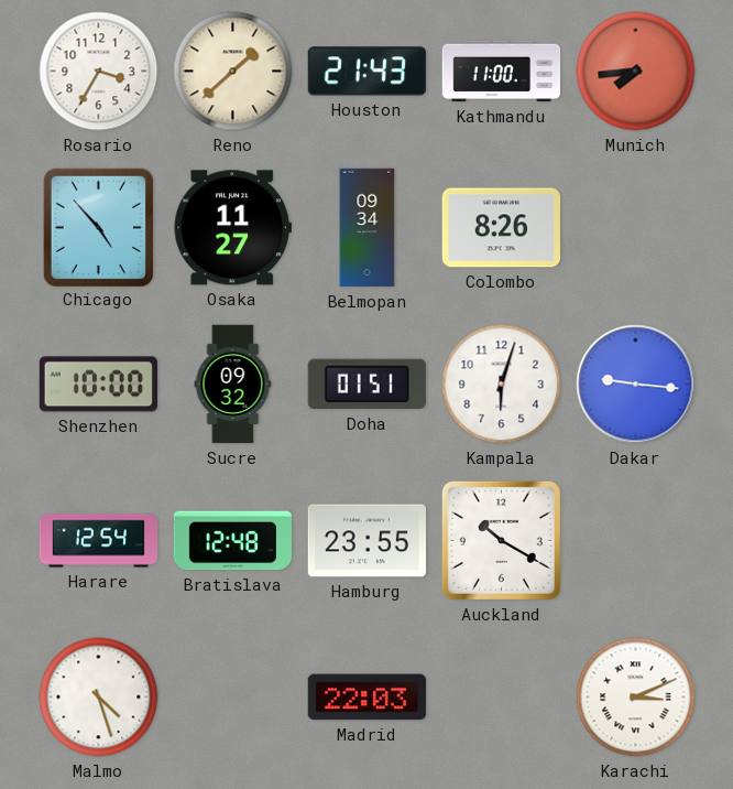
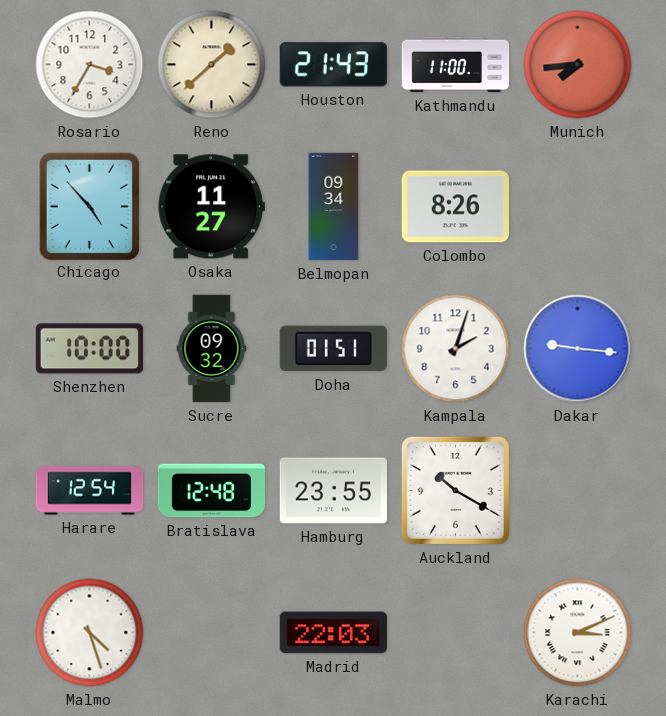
Kampala: 6:03 -> 2:03
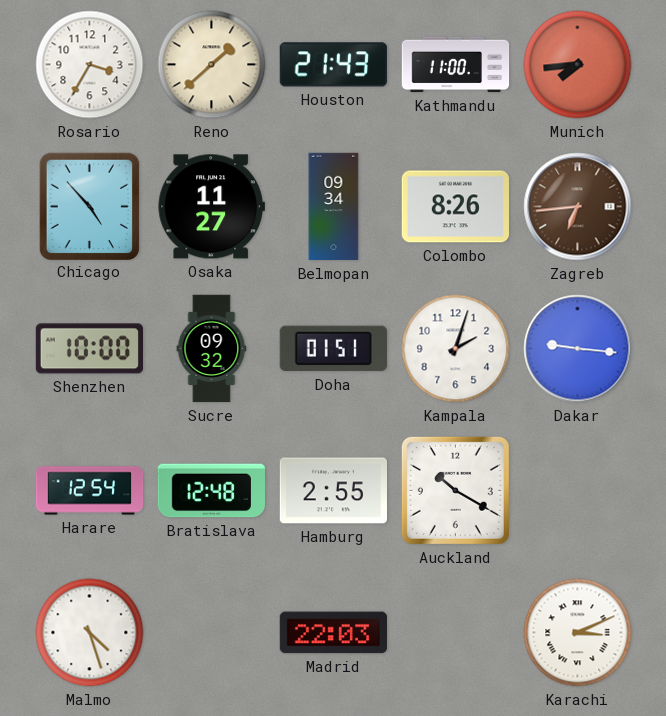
Zagreb: none -> 6:44
Hamburg: 23:55 -> 2:55
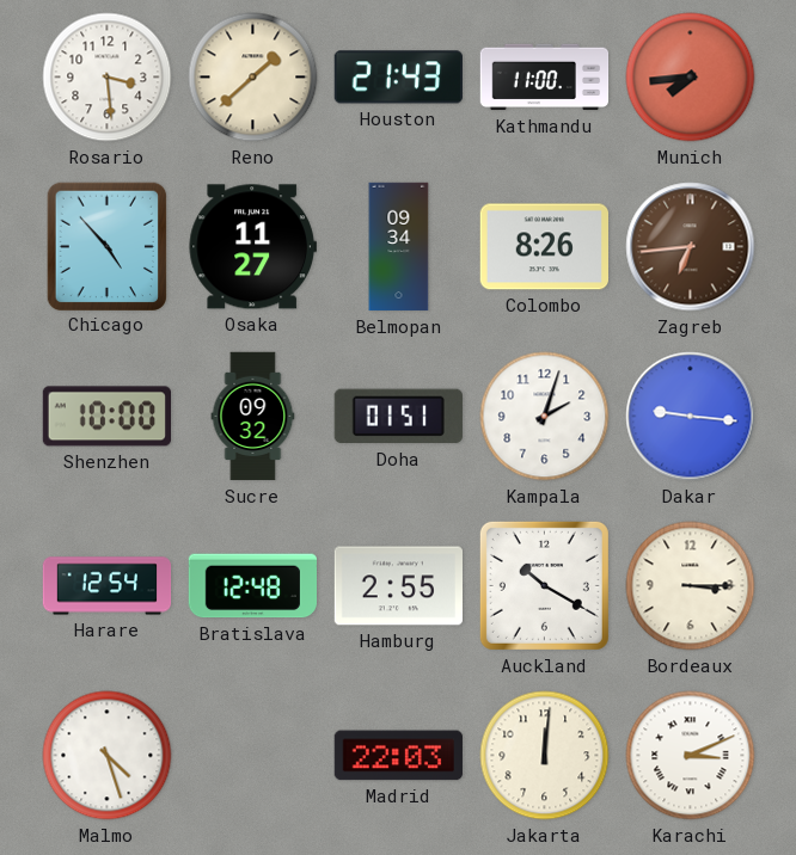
Rosario: 3:35 -> 3:29
Bordeaux: none -> 3:15
Jakarta: none -> 12:01
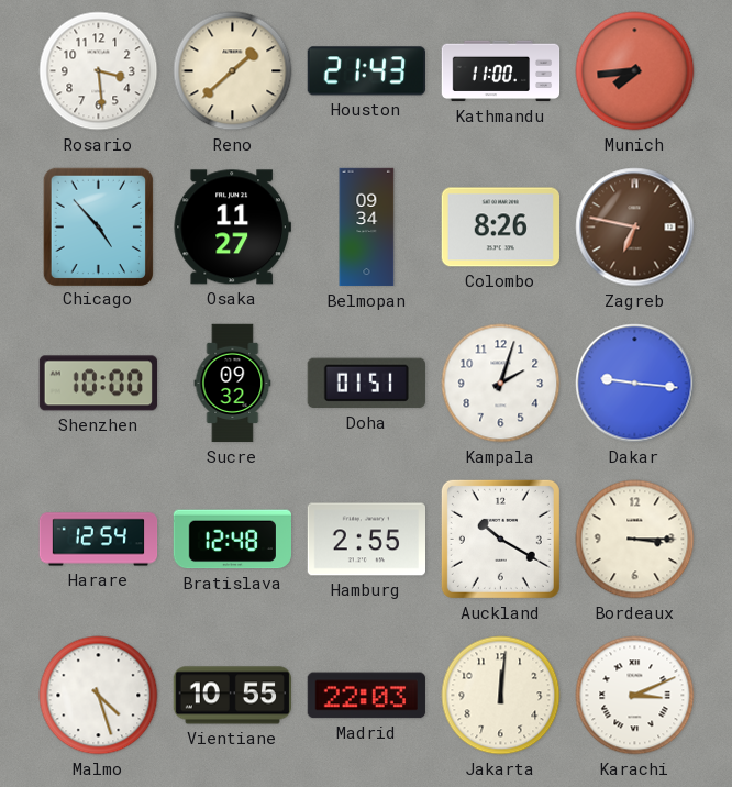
Zagreb: 6:44 -> 6:47
Vientiane: none -> 10:55
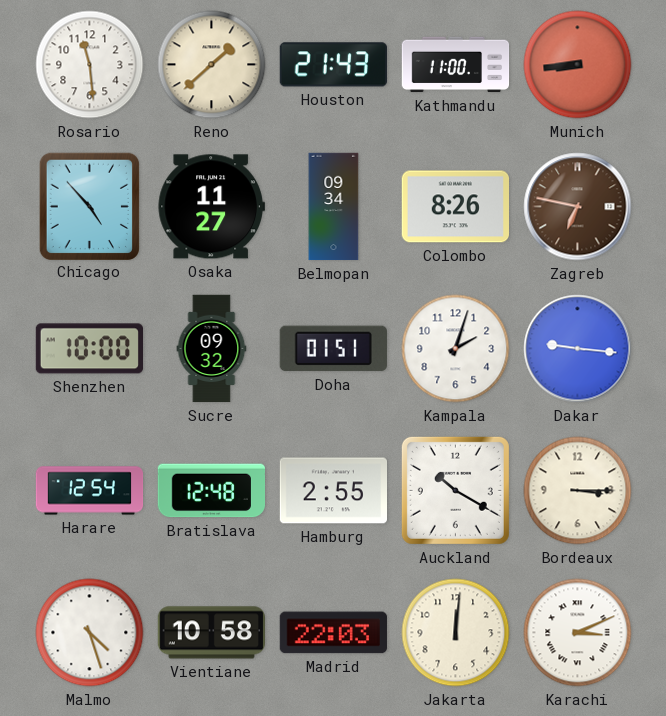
Rosario: 3:29 -> 11:29
Munich: 7:44 -> 8:44
Vientiane: 10:55 -> 10:58
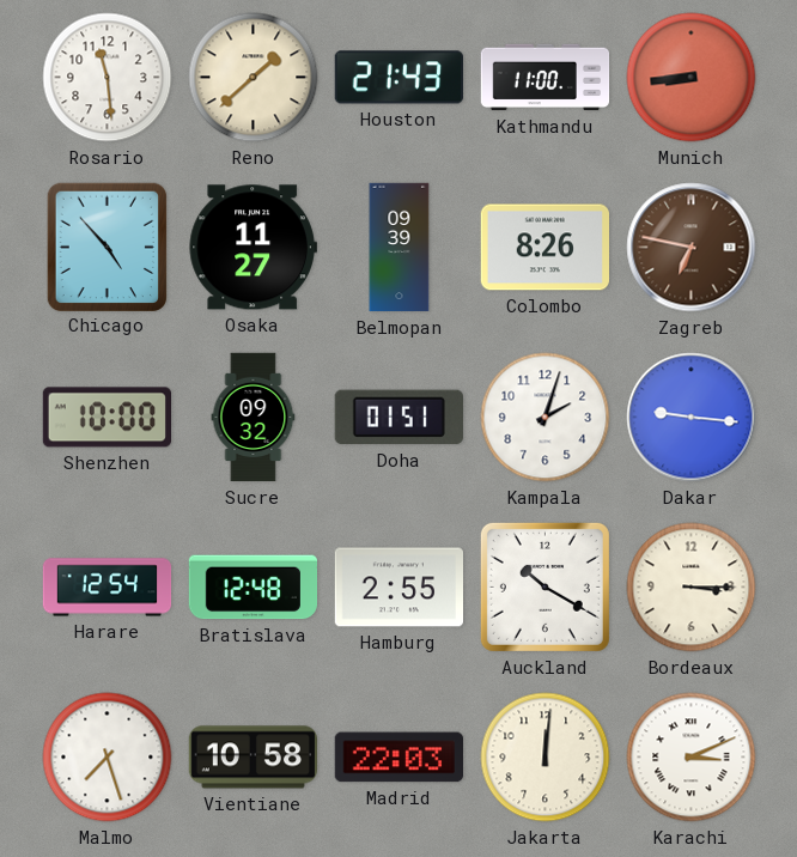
Belmopan: 09:34 -> 09:39
Malmo: 4:27 -> 7:27
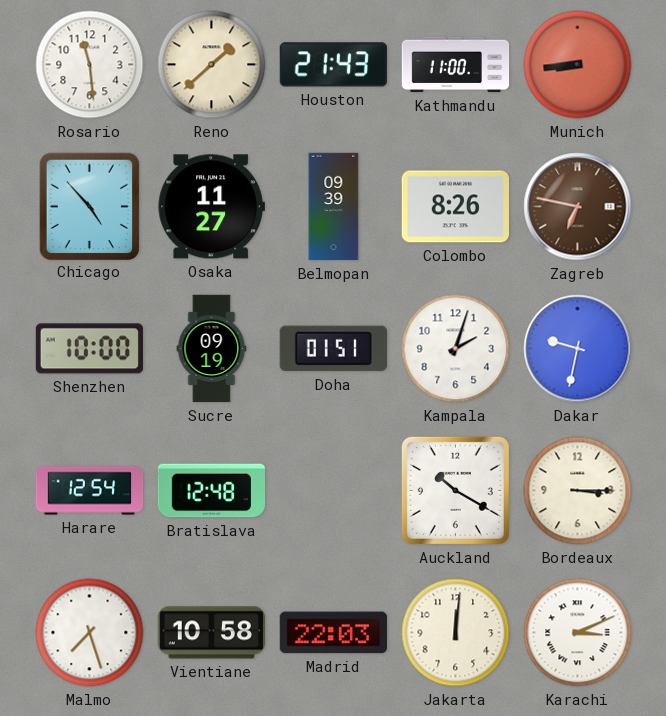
Sucre: 09:32 -> 09:19
Dakar: 9:16 -> 9:32
Hamburg: 2:55 -> none
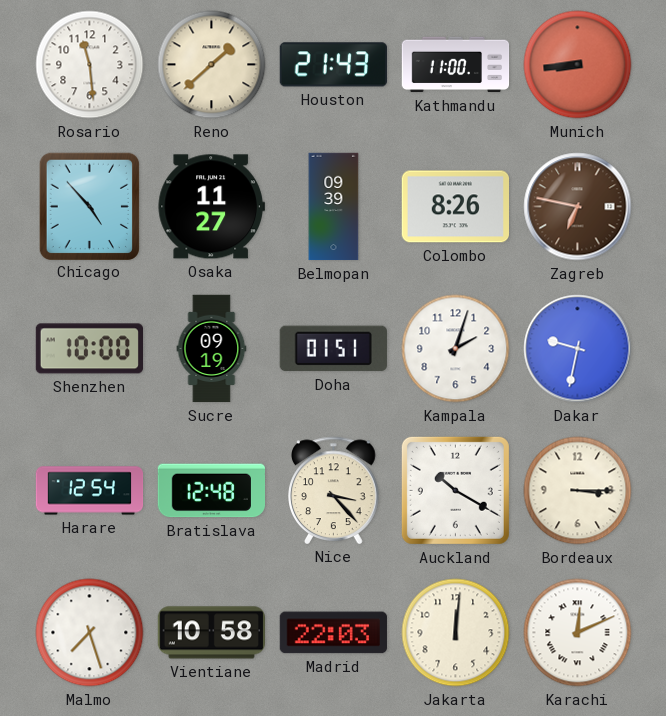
Nice: none -> 3:23
Karachi: 3:11 -> 12:11
